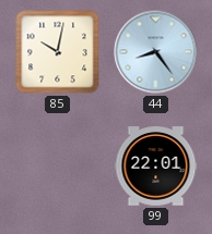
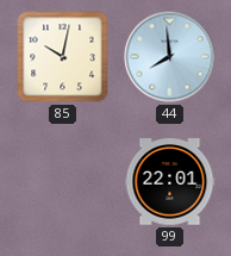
44: 8:24 -> 7:59
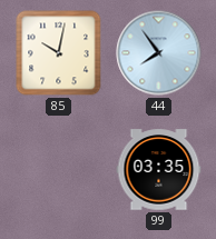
44: 7:59 -> 7:54
99: 22:01 -> 03:35
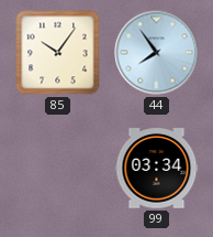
85: 10:02 -> 10:06
99: 03:35 -> 03:34
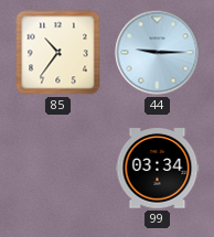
85: 10:06 -> 10:36
44: 7:54 -> 9:15
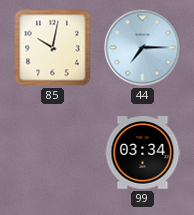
85: 10:36 -> 10:02
44: 9:15 -> 7:15
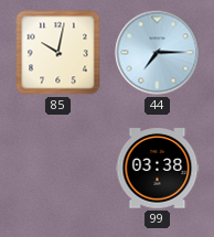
99: 03:34 -> 03:38
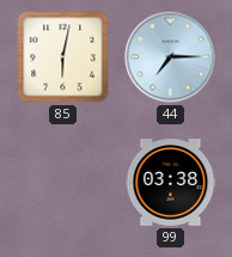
85: 10:02 -> 6:02
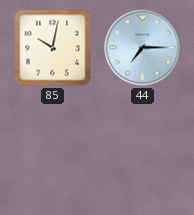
85: 6:02 -> 10:02
99: 03:38 -> none
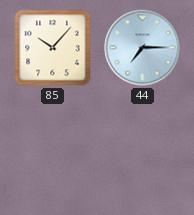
85: 10:02 -> 10:07
